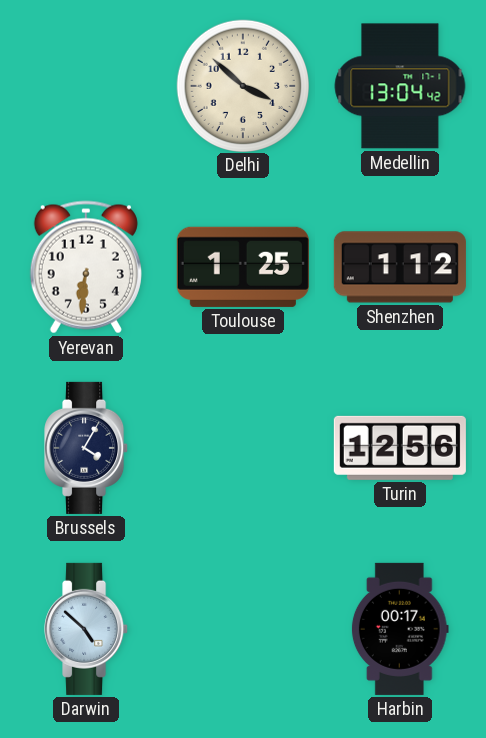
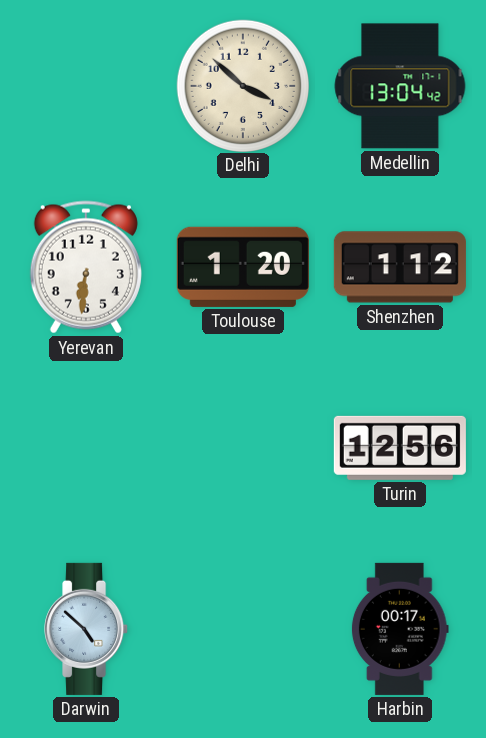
Toulouse: 1:25 -> 1:20
Brussels: 4:05 -> none
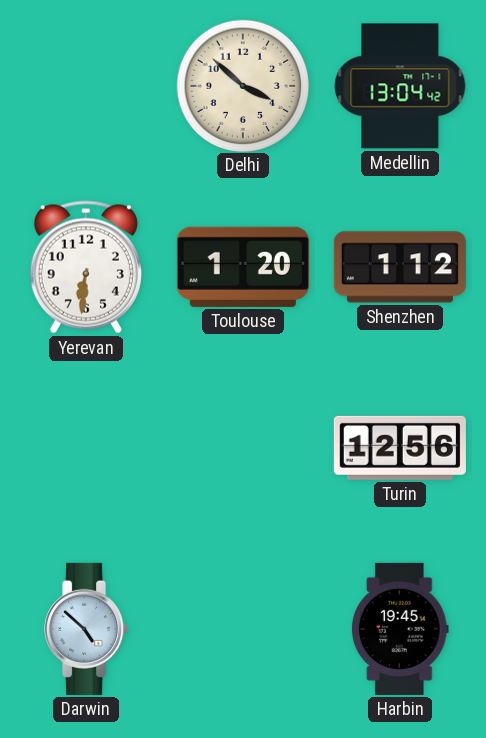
Harbin: 00:17 -> 19:45
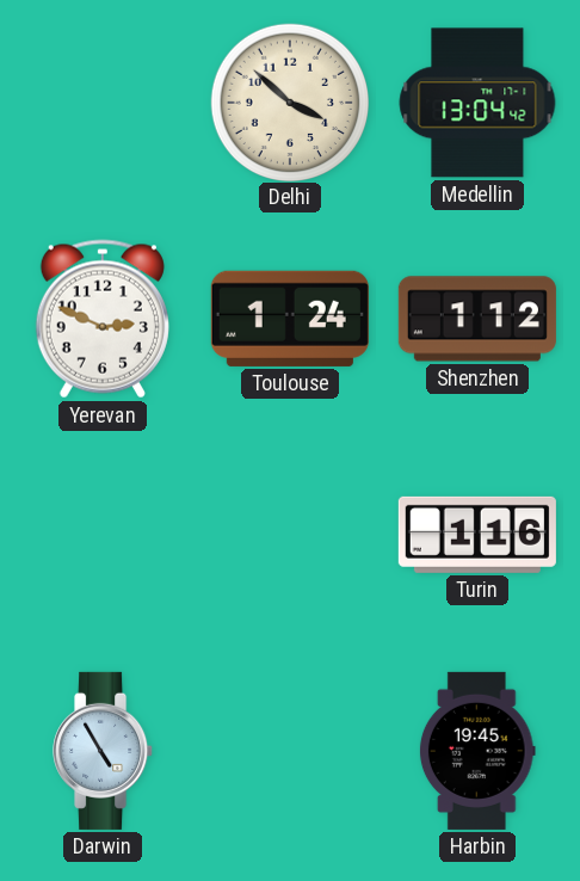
Yerevan: 6:31 -> 2:49
Toulouse: 1:20 -> 1:24
Turin: 12:56 -> 1:16
Darwin: 4:52 -> 4:55
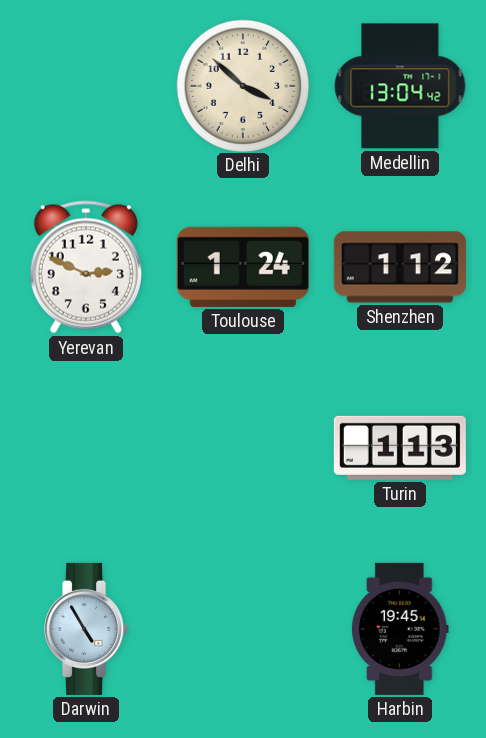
Turin: 1:16 -> 1:13
